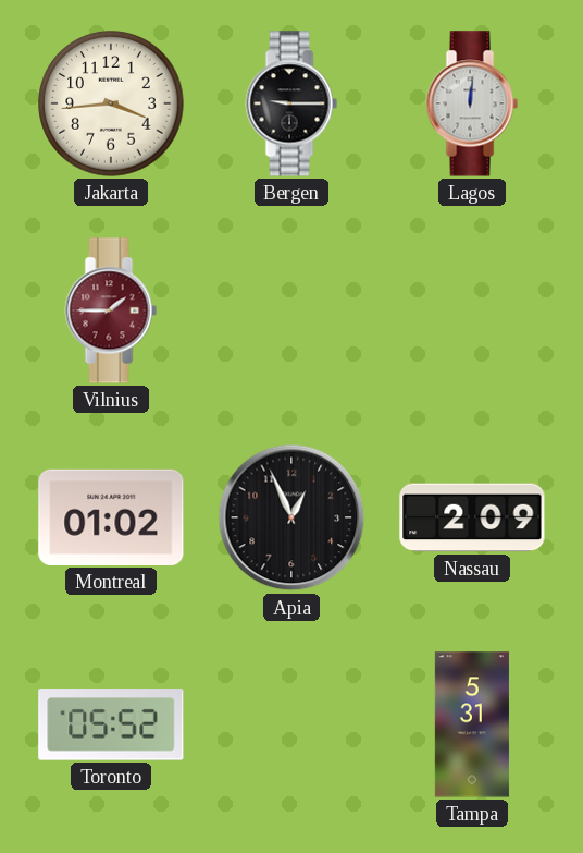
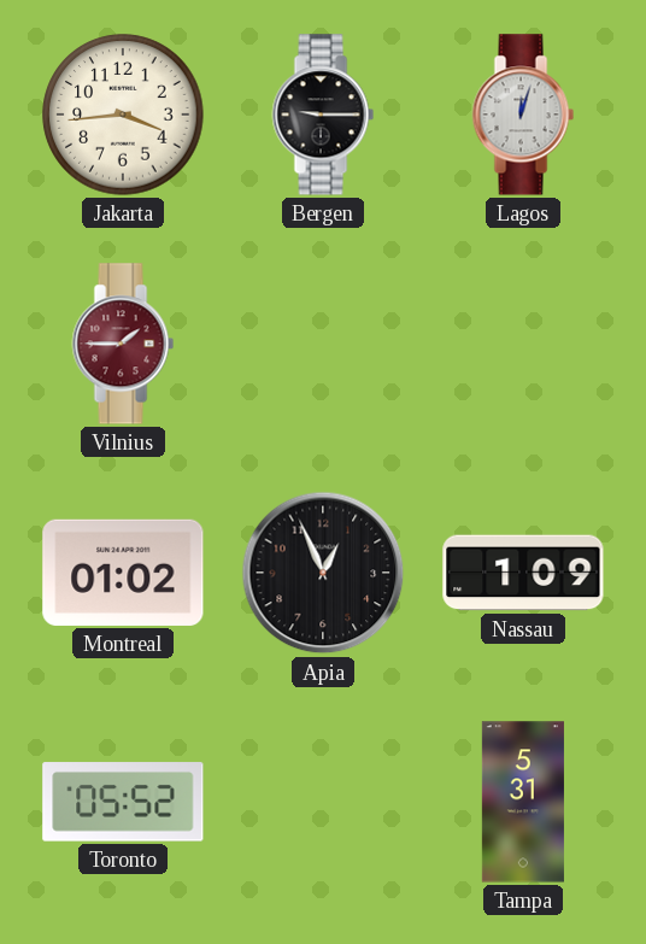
Lagos: 12:01 -> 12:03
Nassau: 2:09 -> 1:09
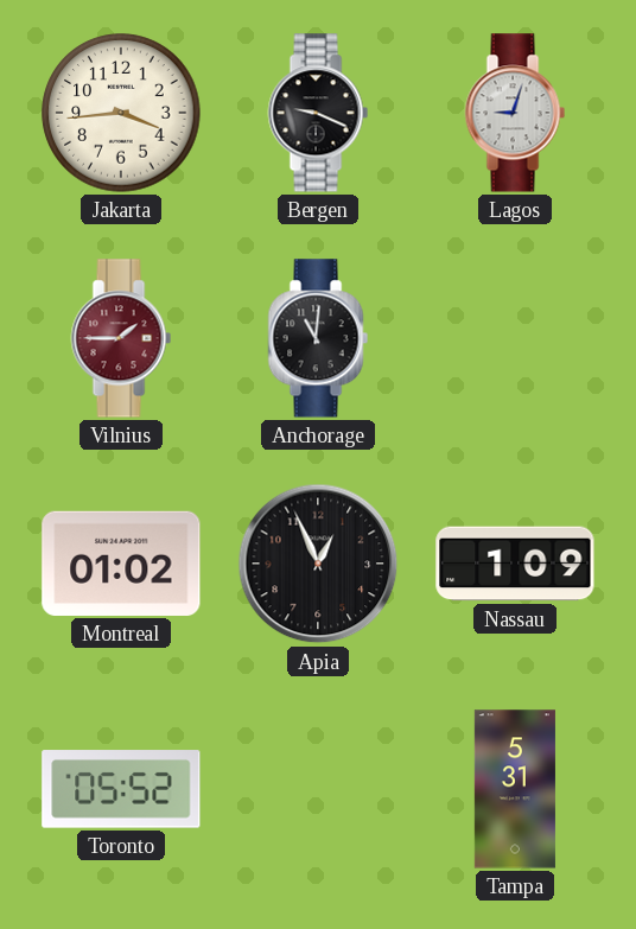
Bergen: 9:15 -> 9:19
Lagos: 12:03 -> 9:03
Anchorage: none -> 11:01
